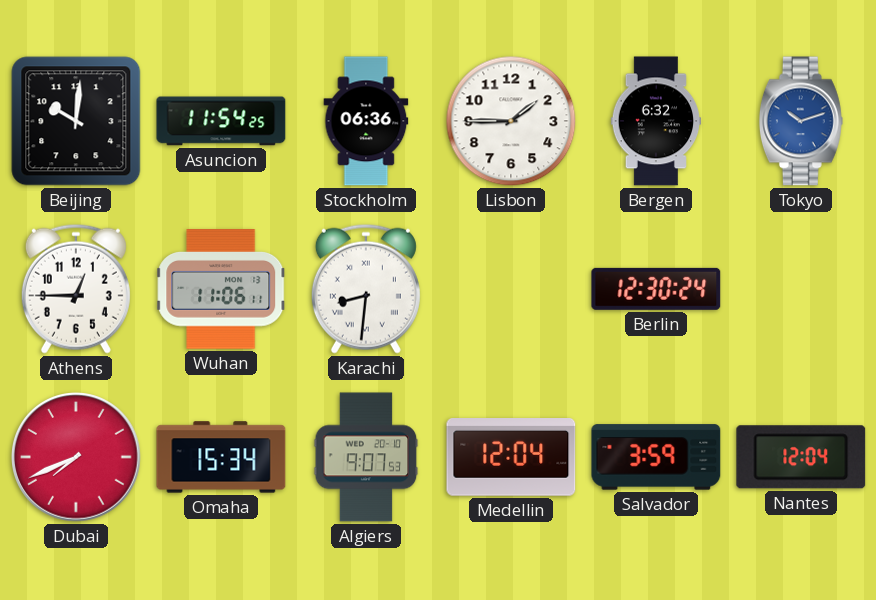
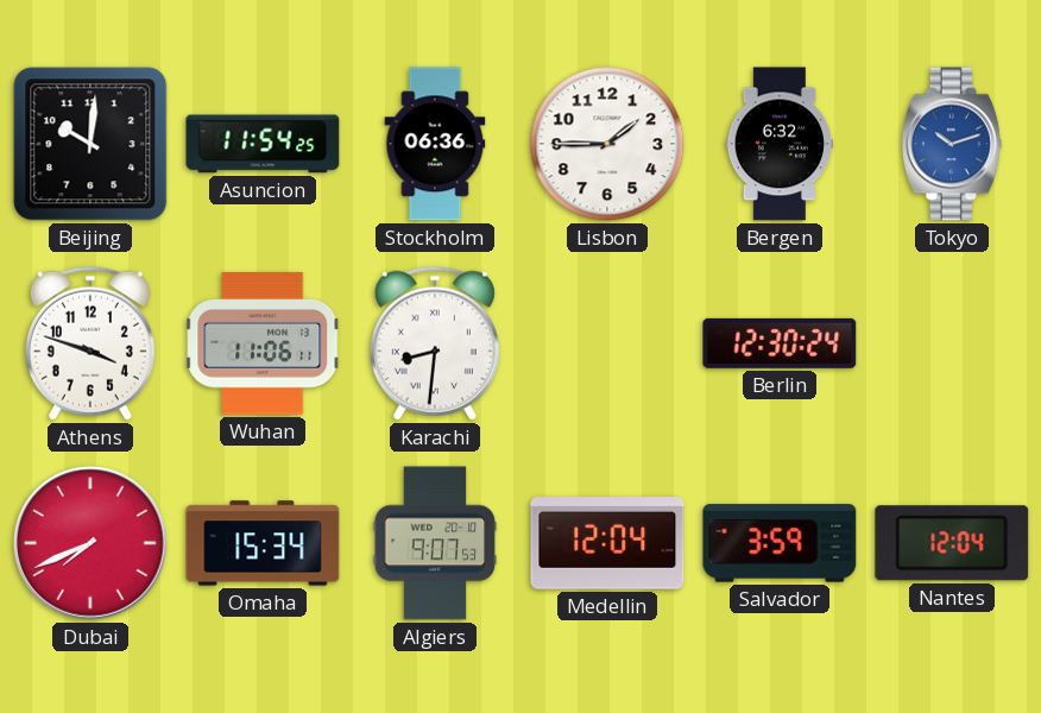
Athens: 12:45 -> 3:48
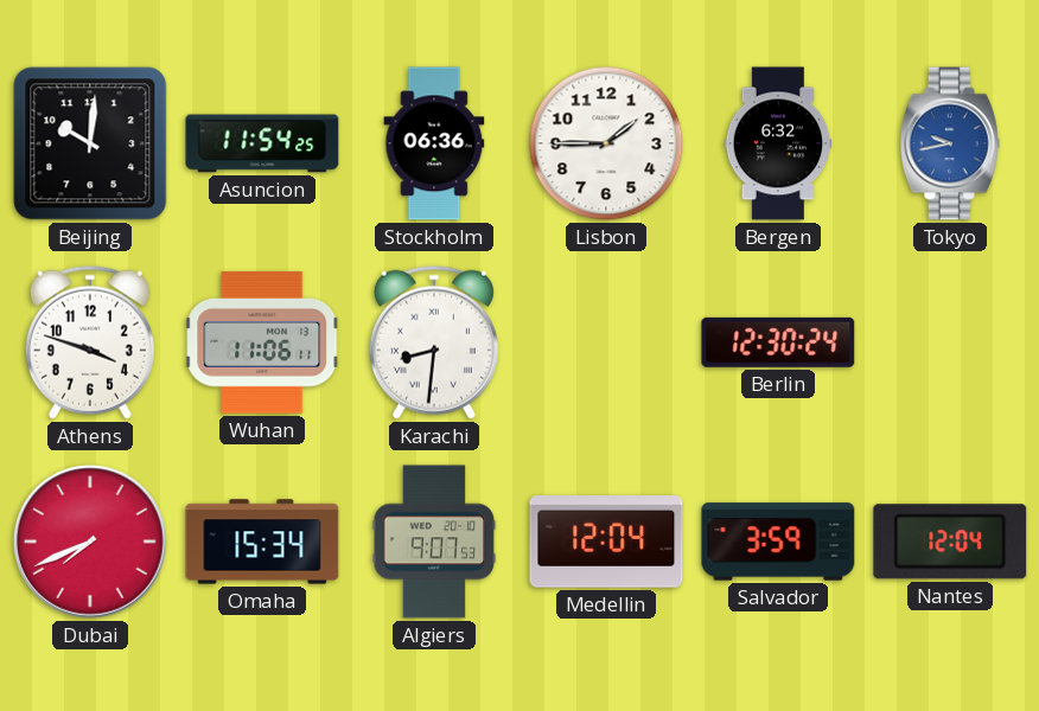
Tokyo: 10:12 -> 9:43
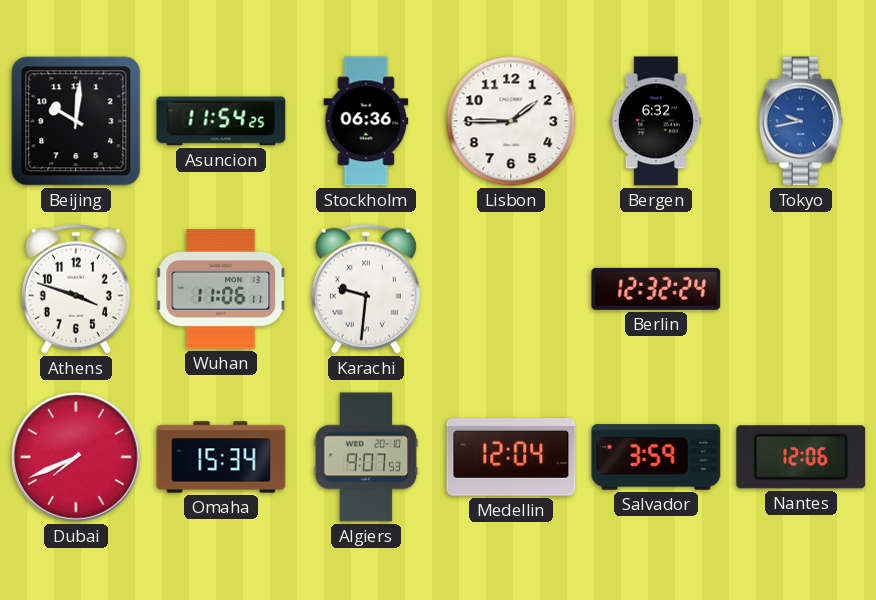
Karachi: 8:31 -> 9:31
Berlin: 12:30 -> 12:32
Nantes: 12:04 -> 12:06
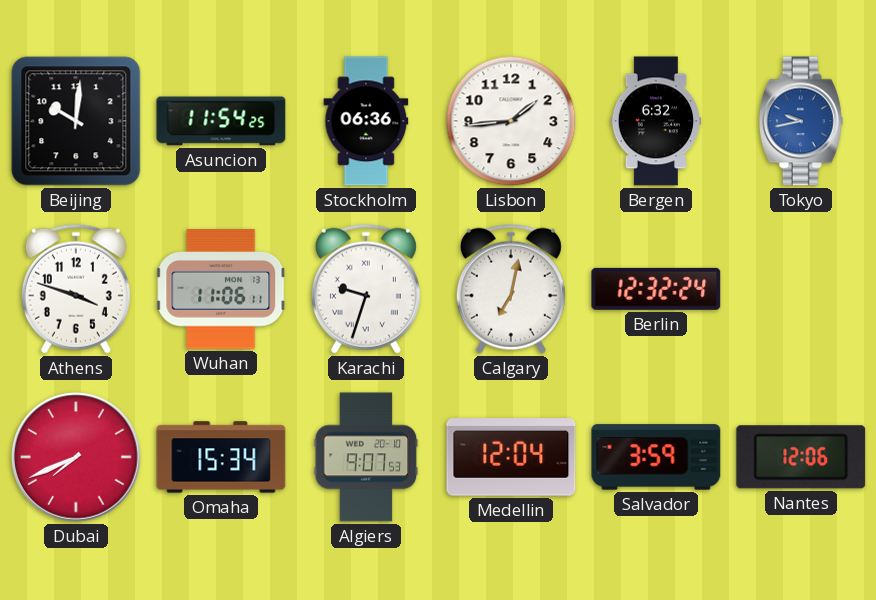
Lisbon: 1:45 -> 1:44
Karachi: 9:31 -> 9:33
Calgary: none -> 7:02
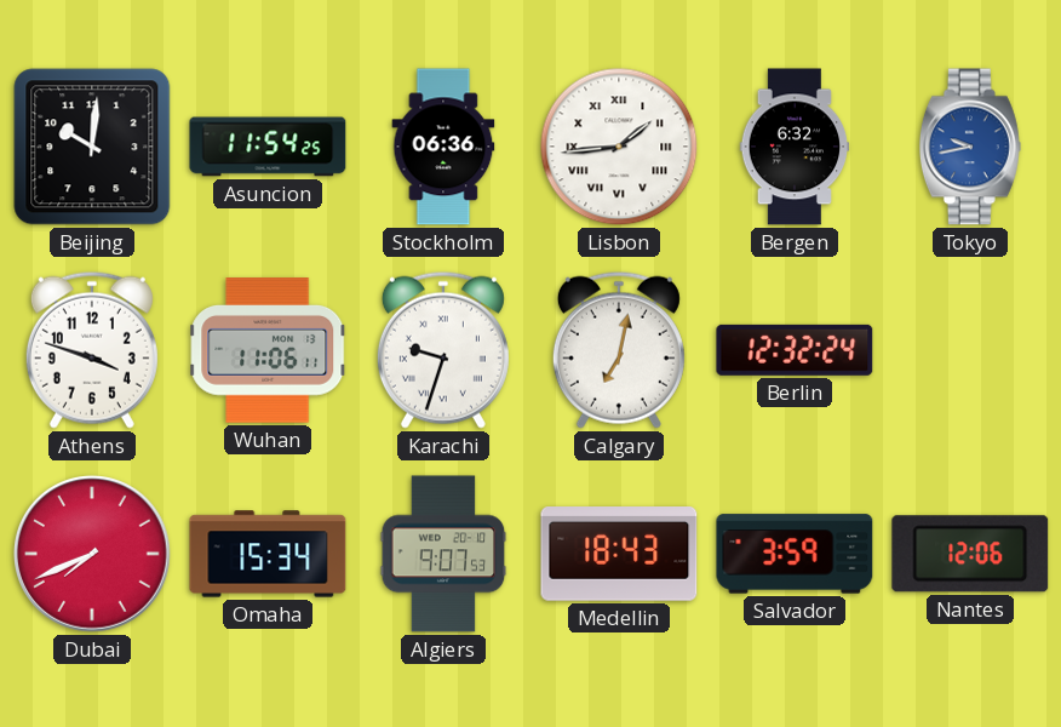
Lisbon numerals: Arabic -> Roman
Medellin: 12:04 -> 18:43
